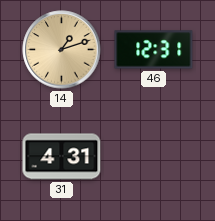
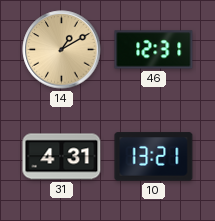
14: 1:12 -> 1:10
10: none -> 13:21
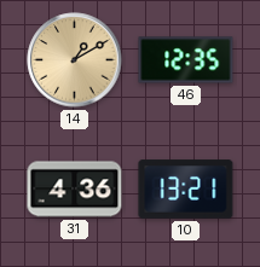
46: 12:31 -> 12:35
31: 4:31 -> 4:36
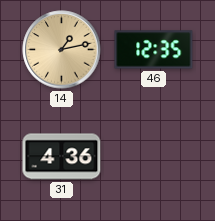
14: 1:10 -> 1:13
10: 13:21 -> none
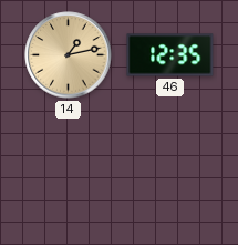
31: 4:36 -> none
